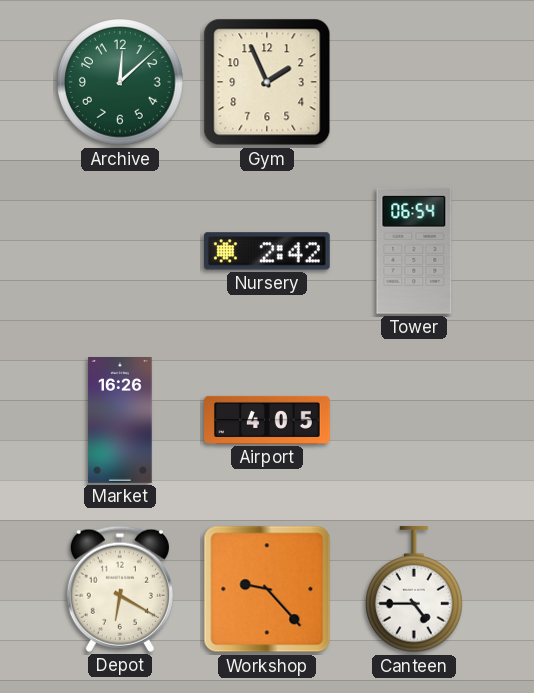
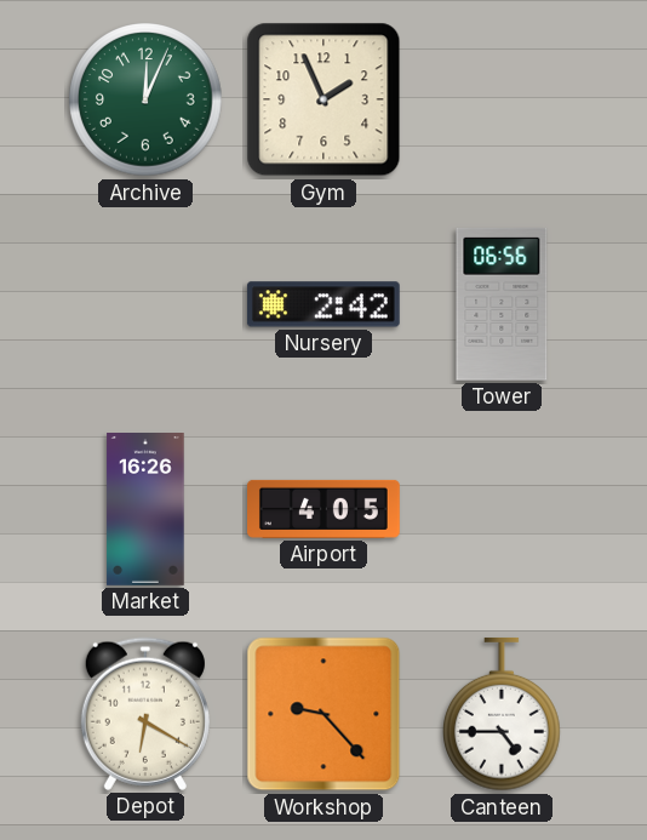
Archive: 12:08 -> 12:04
Tower: 06:54 -> 06:56
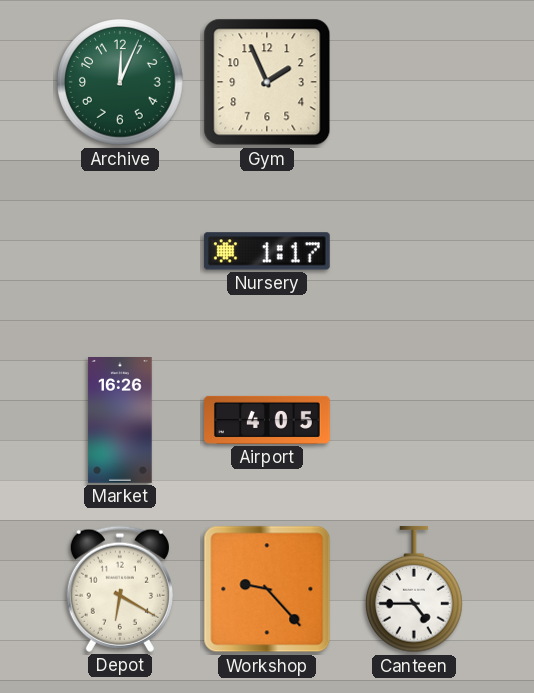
Nursery: 2:42 -> 1:17
Tower: 06:56 -> none
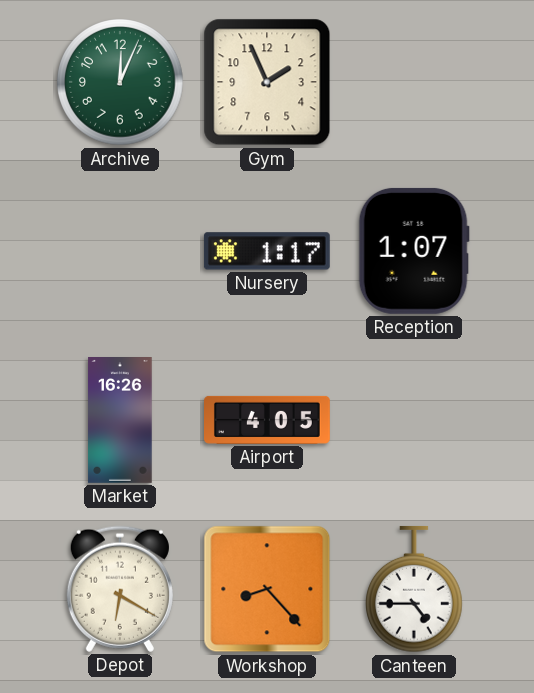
Reception: none -> 1:07
Workshop: 9:23 -> 8:23
